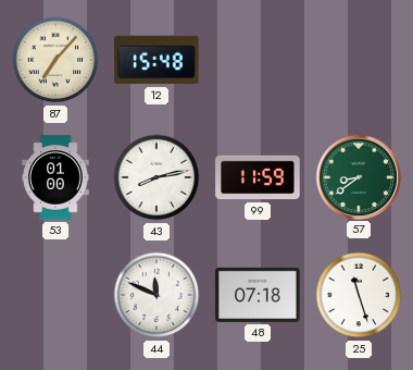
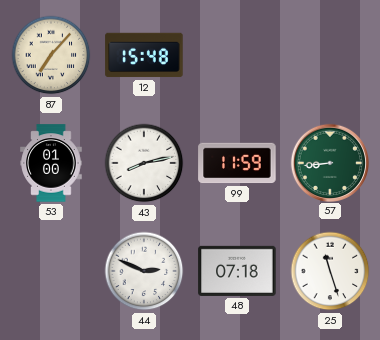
57: 8:39 -> 8:44
44: 11:49 -> 2:49
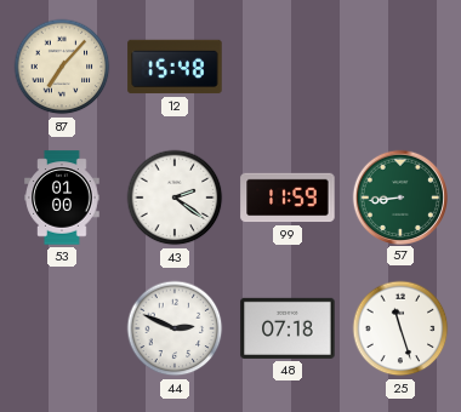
43: 8:13 -> 2:21
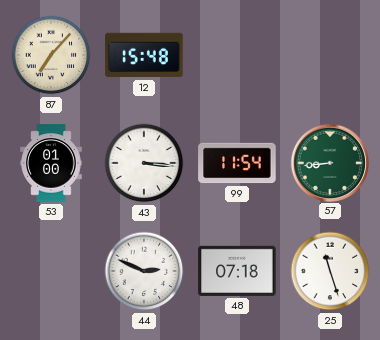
43: 2:21 -> 3:16
99: 11:59 -> 11:54
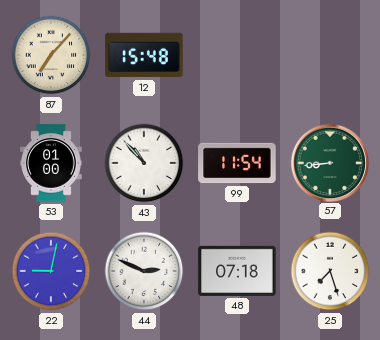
43: 3:16 -> 10:53
22: none -> 9:02
25: 11:27 -> 7:27
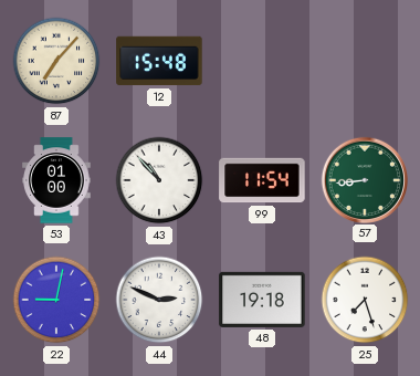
48: 07:18 -> 19:18
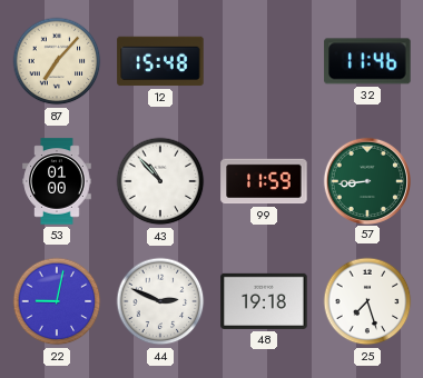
32: none -> 11:46
99: 11:54 -> 11:59
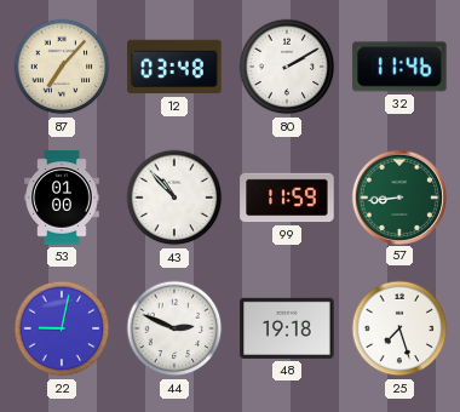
12: 15:48 -> 03:48
80: none -> 2:10
